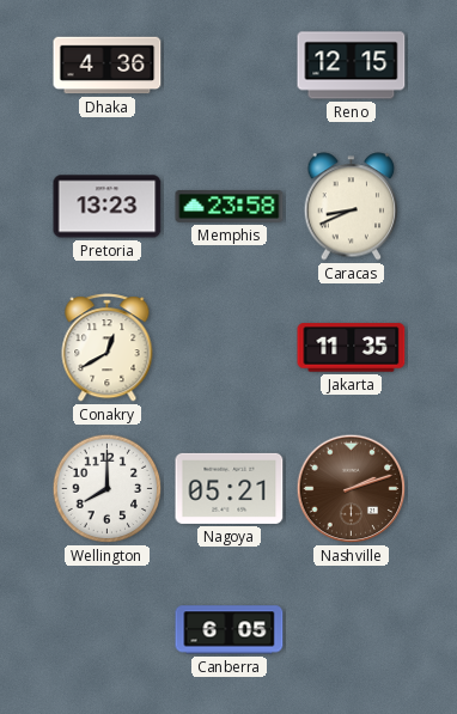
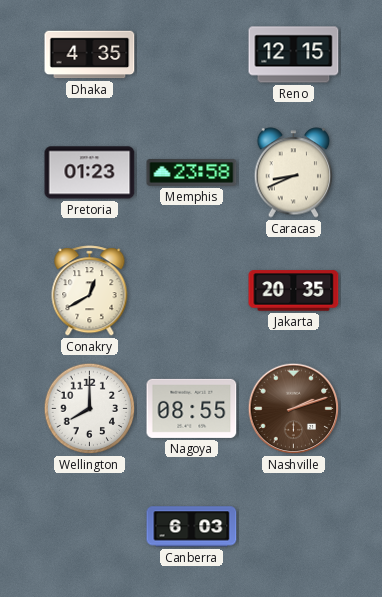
Dhaka: 4:36 -> 4:35
Pretoria: 13:23 -> 01:23
Jakarta: 11:35 -> 20:35
Nagoya: 05:21 -> 08:55
Canberra: 6:05 -> 6:03
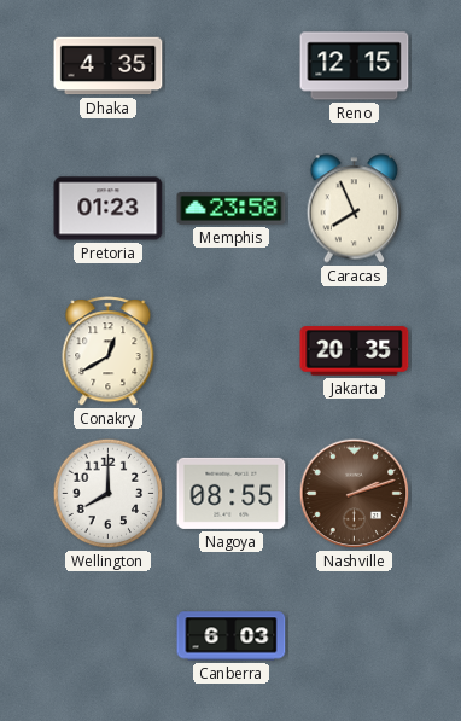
Caracas: 8:41 -> 7:56
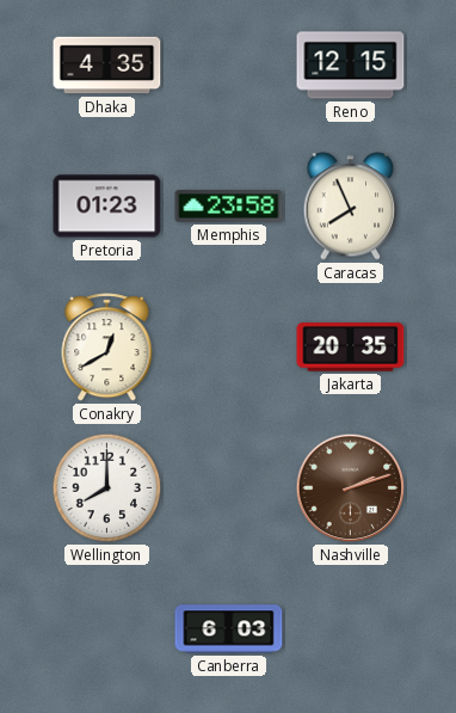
Nagoya: 08:55 -> none
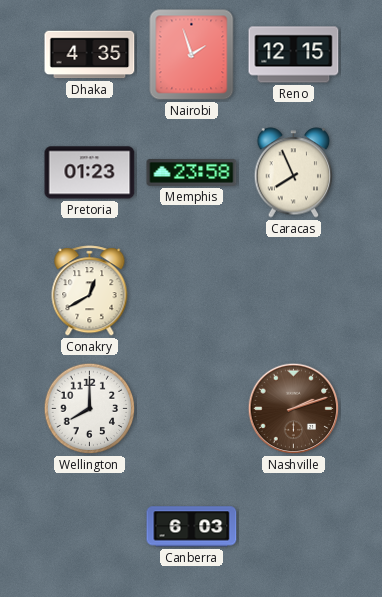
Nairobi: none -> 1:57
Jakarta: 20:35 -> none
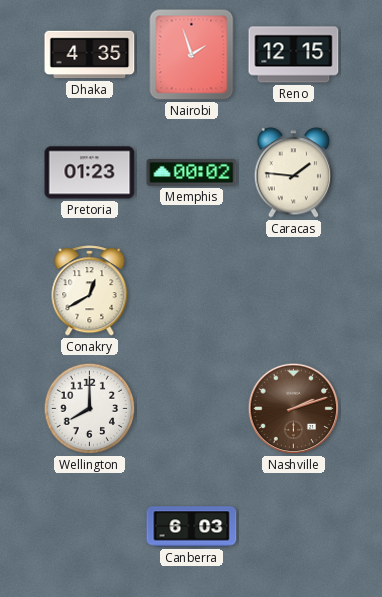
Memphis: 23:58 -> 00:02
Caracas: 7:56 -> 1:46
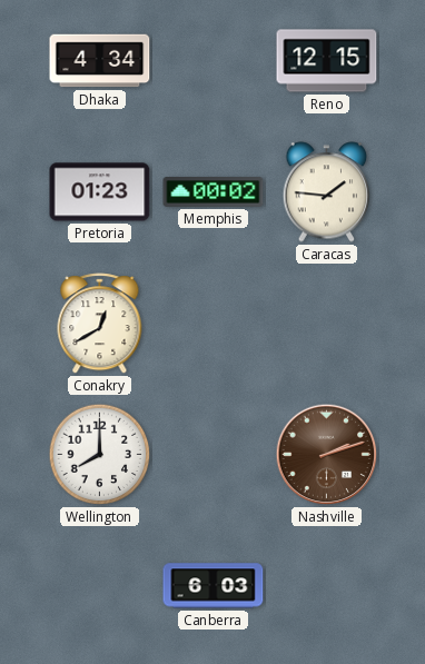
Dhaka: 4:35 -> 4:34
Nairobi: 1:57 -> none
